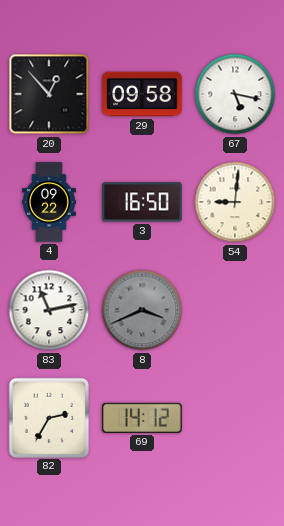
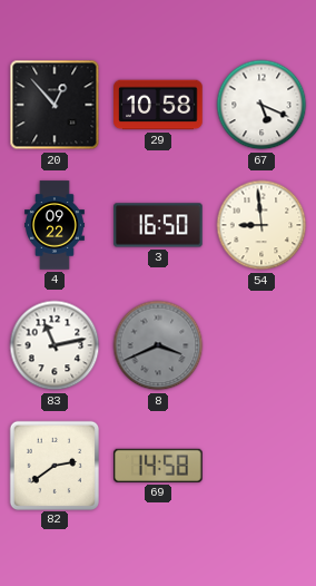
29: 09:58 -> 10:58
67: 5:17 -> 5:19
54: 9:01 -> 8:59
82: 2:35 -> 2:39
69: 14:12 -> 14:58
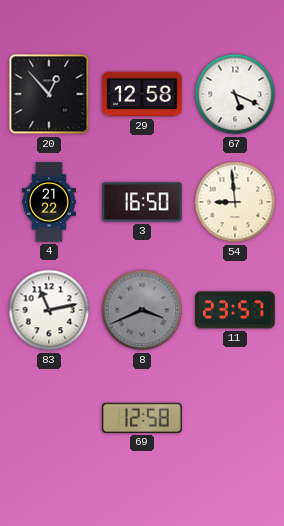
29: 10:58 -> 12:58
4: 09:22 -> 21:22
11: none -> 23:57
82: 2:39 -> none
69: 14:58 -> 12:58
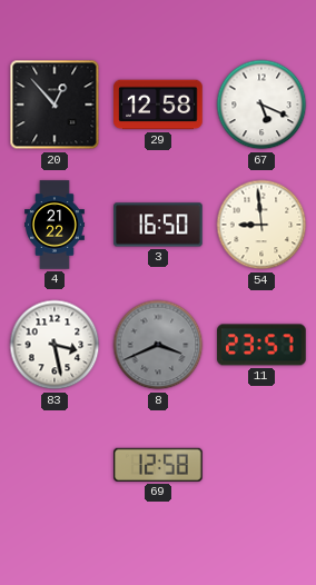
83: 11:13 -> 3:28
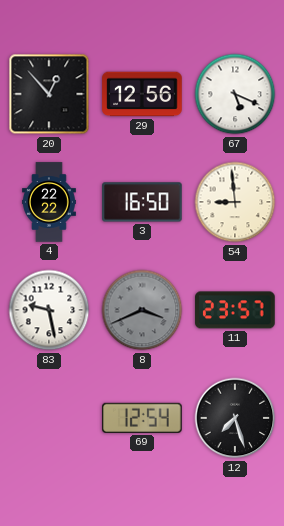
29: 12:58 -> 12:56
4: 21:22 -> 22:22
83: 3:28 -> 9:28
69: 12:58 -> 12:54
12: none -> 7:27
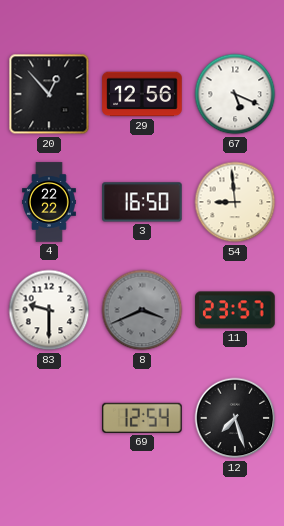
83: 9:28 -> 9:30
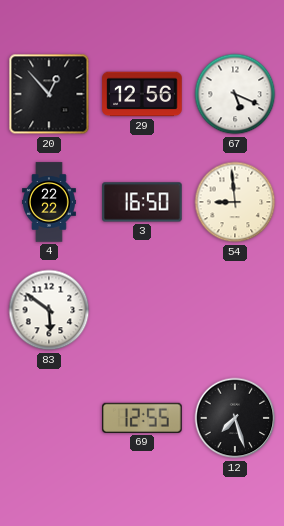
83: 9:30 -> 5:51
8: 3:41 -> none
11: 23:57 -> none
69: 12:54 -> 12:55
